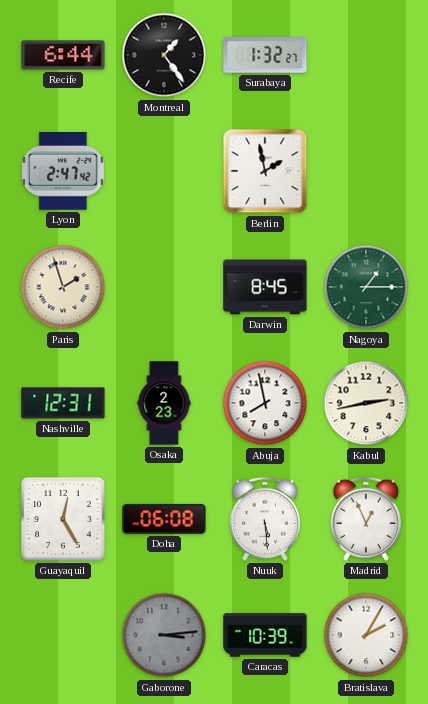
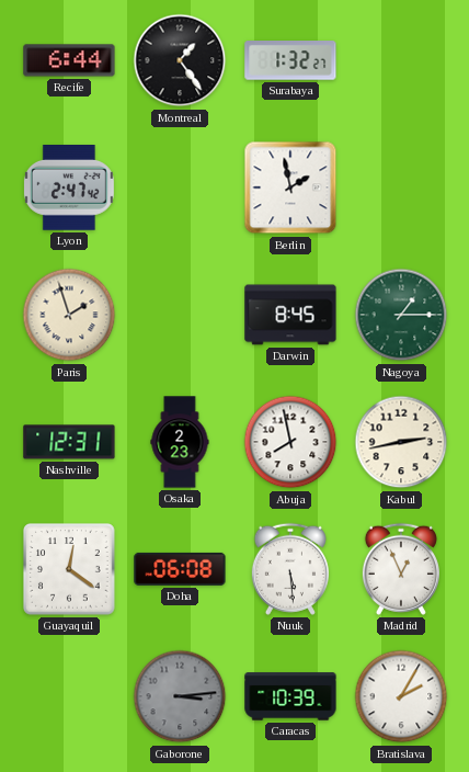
Guayaquil: 12:25 -> 12:21
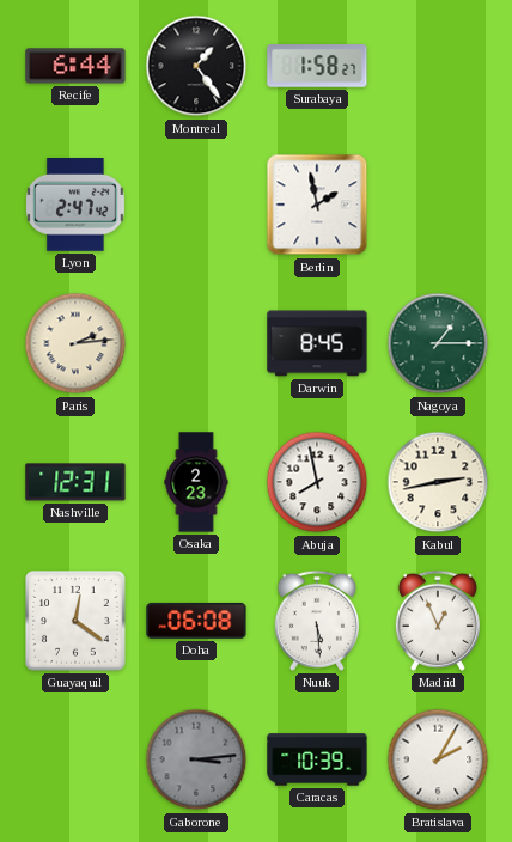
Surabaya: 1:32 -> 1:58
Paris: 1:57 -> 2:14
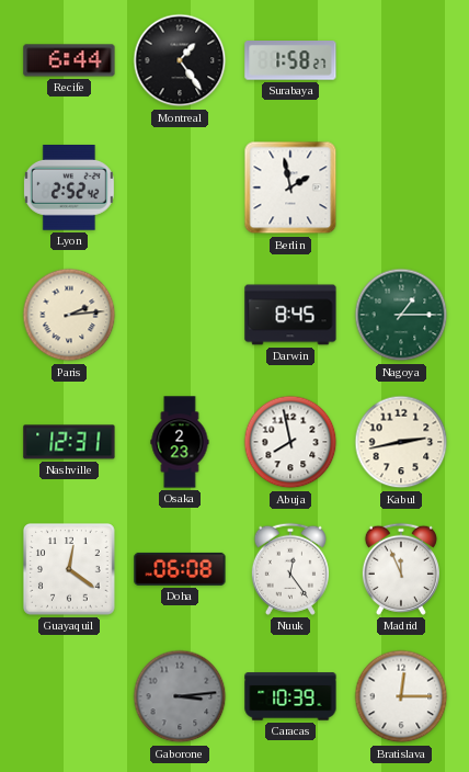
Lyon: 2:47 -> 2:52
Nuuk: 5:29 -> 12:24
Madrid: 12:56 -> 11:56
Bratislava: 2:05 -> 12:15
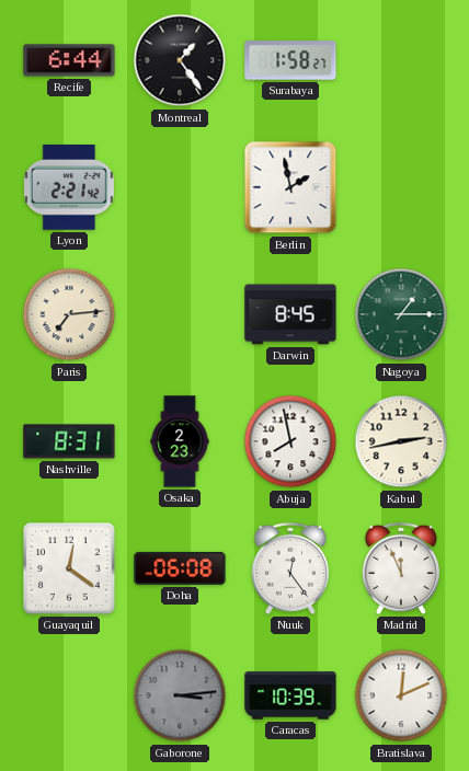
Lyon: 2:52 -> 2:21
Paris: 2:14 -> 7:14
Nashville: 12:31 -> 8:31
Bratislava: 12:15 -> 12:11
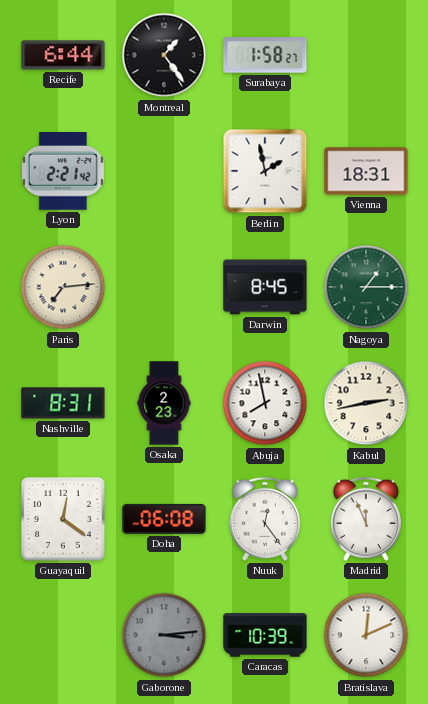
Vienna: none -> 18:31
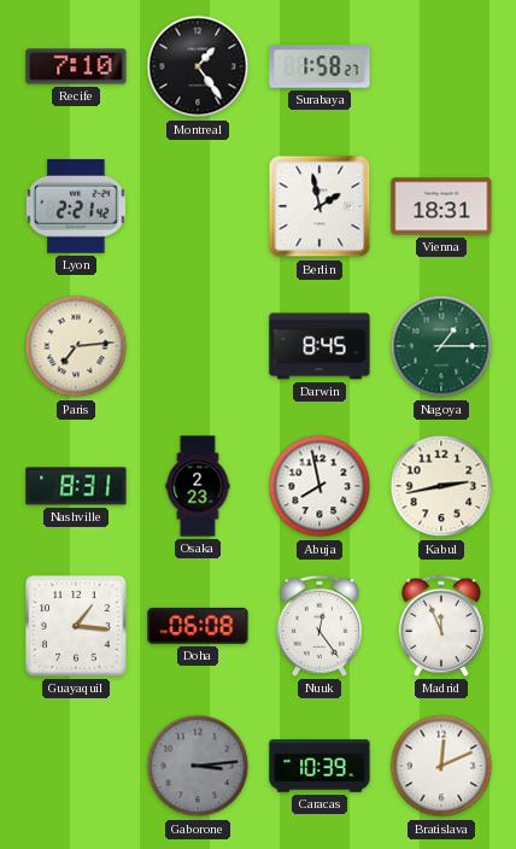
Recife: 6:44 -> 7:10
Guayaquil: 12:21 -> 1:16
